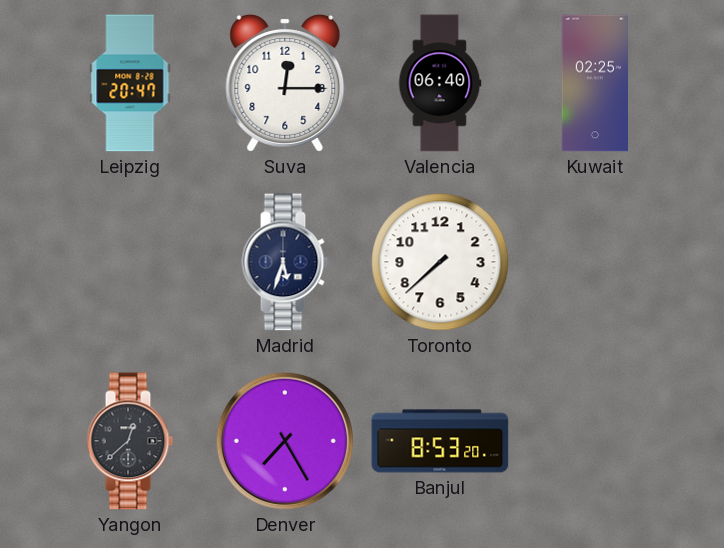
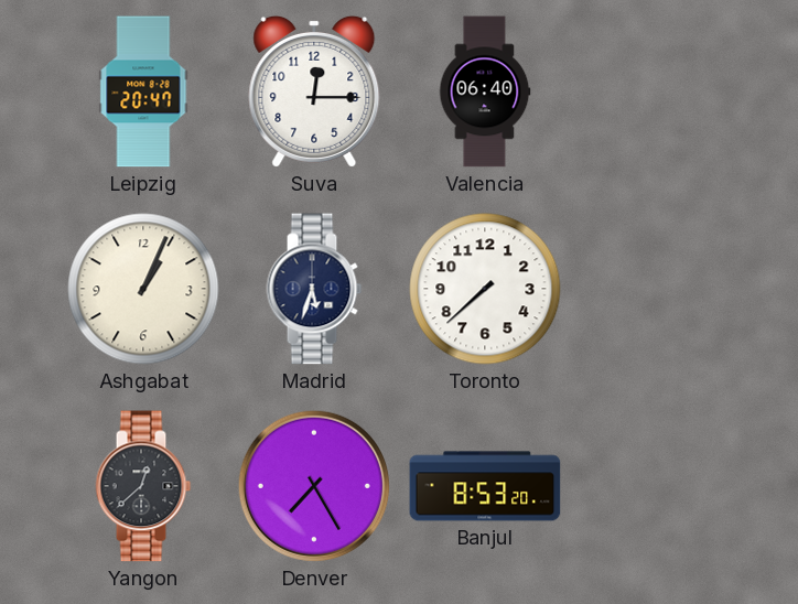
Kuwait: 02:25 -> none
Ashgabat: none -> 1:04
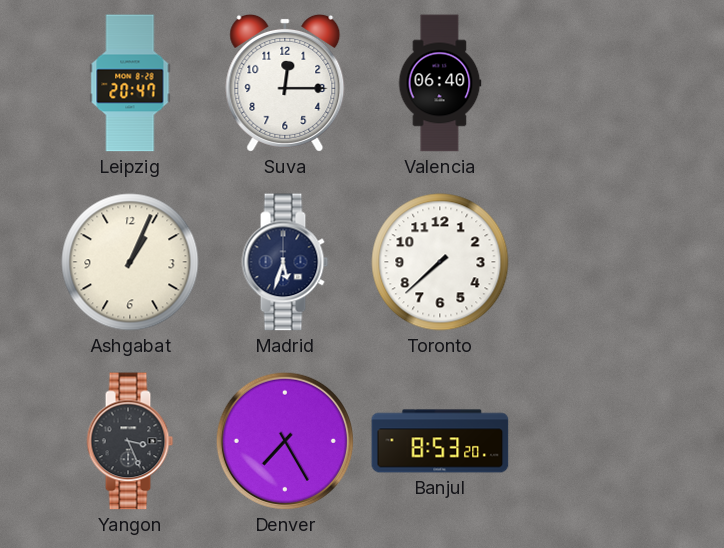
Yangon: 12:38 -> 3:26
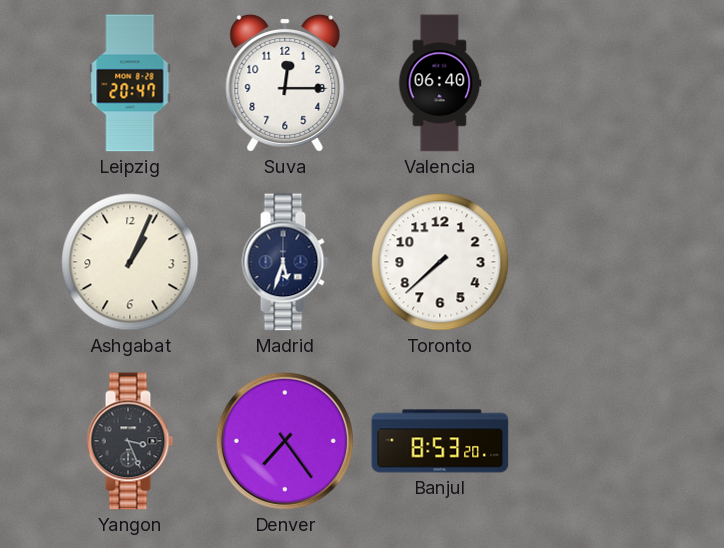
Denver: 7:25 -> 7:24
